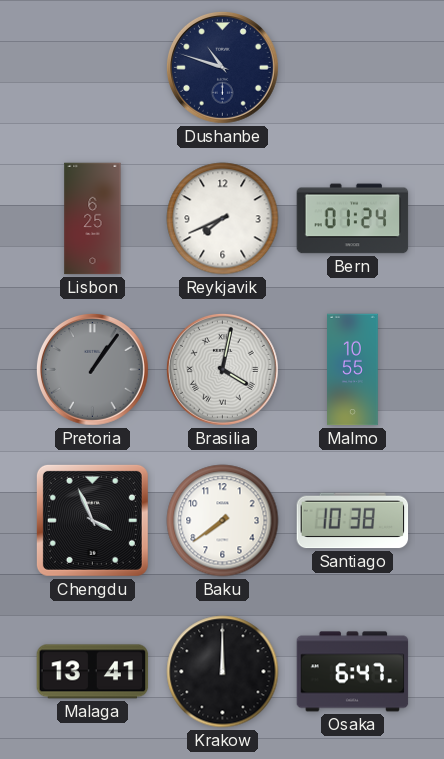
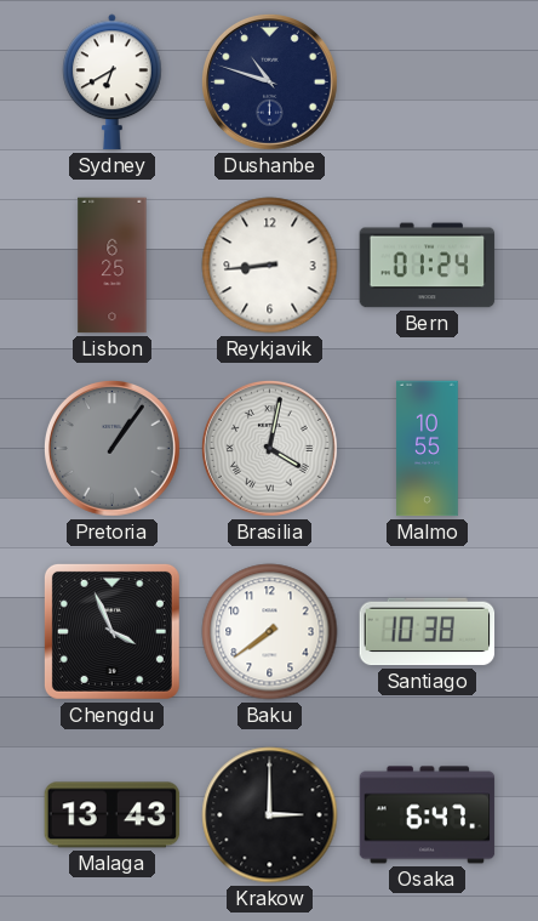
Sydney: none -> 6:40
Reykjavik: 7:41 -> 8:44
Malaga: 13:41 -> 13:43
Krakow: 12:00 -> 3:00
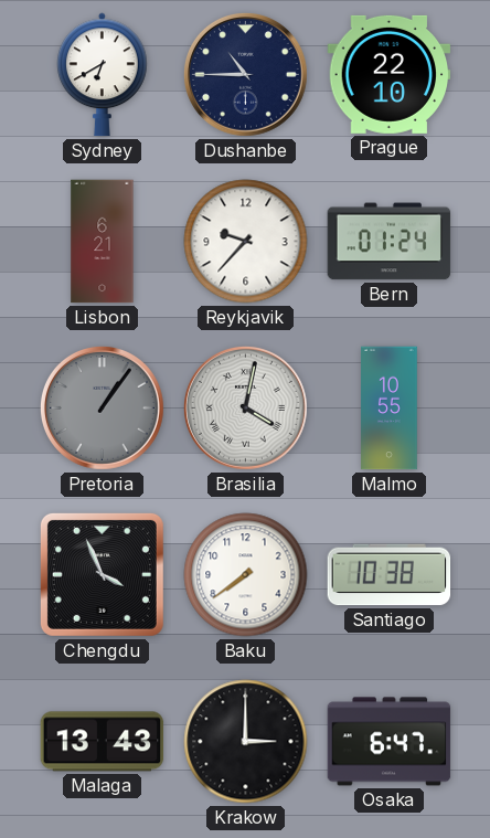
Dushanbe: 10:48 -> 10:45
Prague: none -> 22:10
Lisbon: 6:25 -> 6:21
Reykjavik: 8:44 -> 9:37
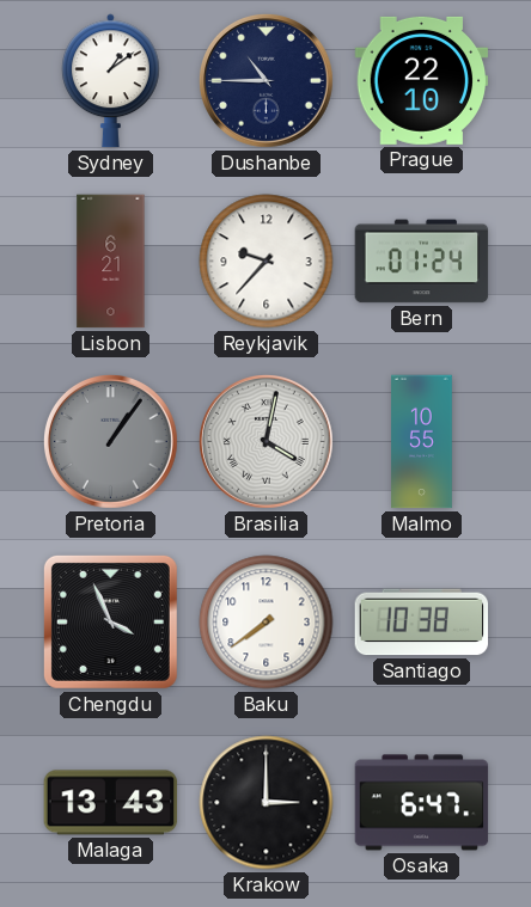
Sydney: 6:40 -> 1:09
